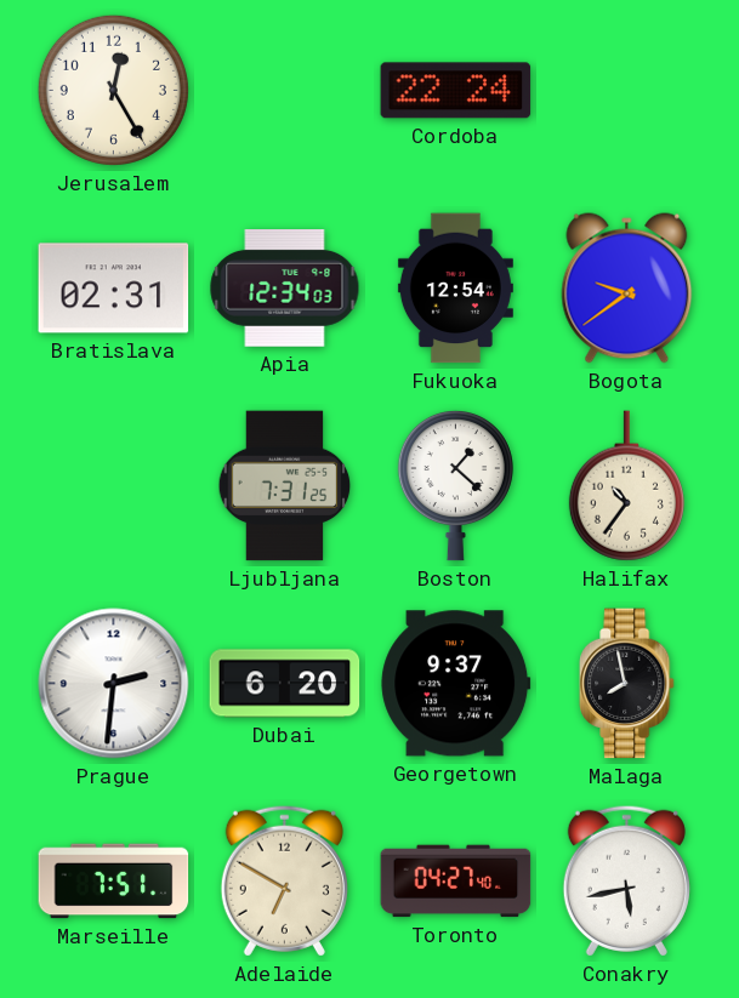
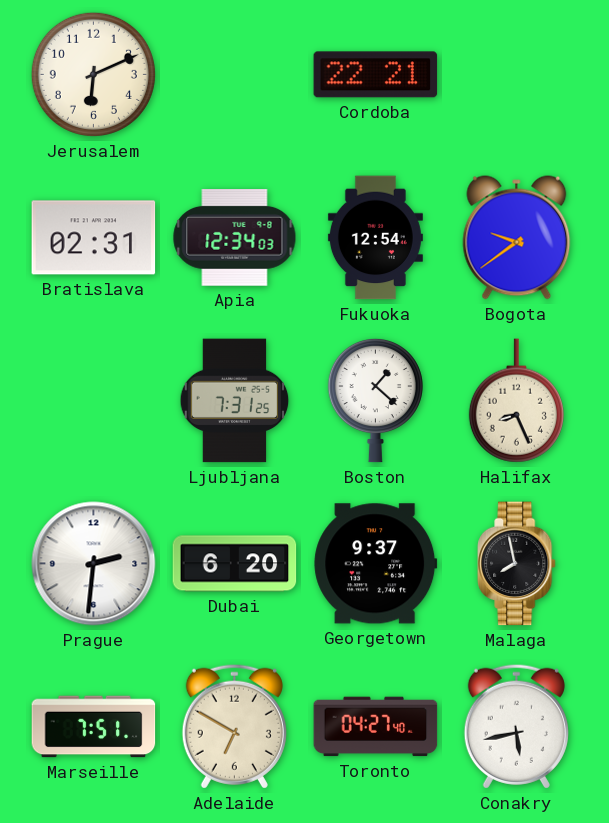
Jerusalem: 12:25 -> 6:11
Cordoba: 22:24 -> 22:21
Halifax: 10:36 -> 8:26
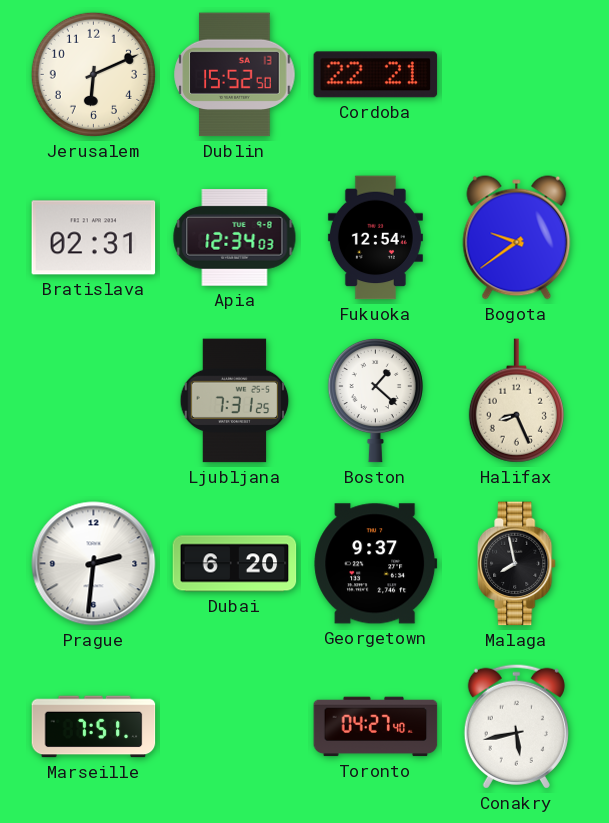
Dublin: none -> 15:52
Adelaide: 6:50 -> none
